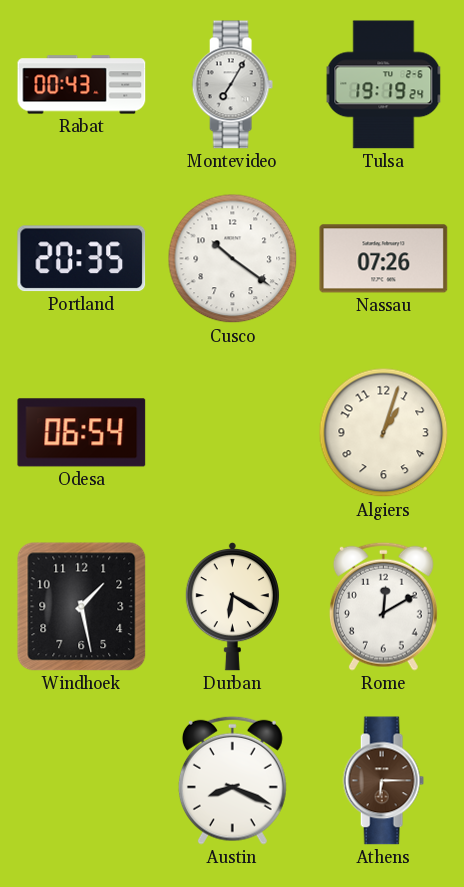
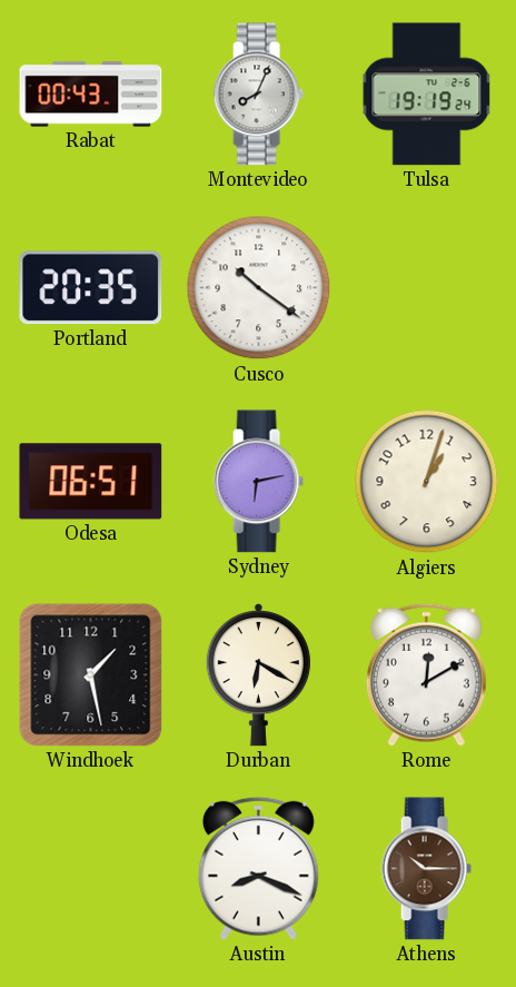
Montevideo: 7:05 -> 8:04
Nassau: 07:26 -> none
Odesa: 06:54 -> 06:51
Sydney: none -> 6:13
Athens: 6:15 -> 10:15
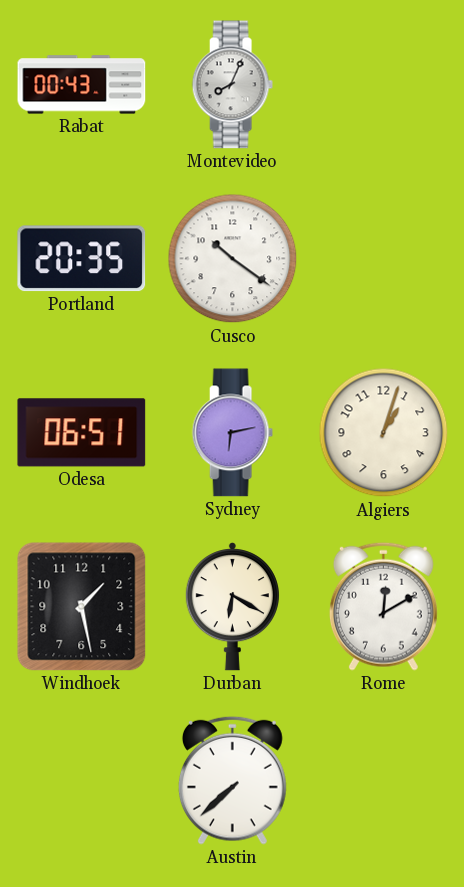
Tulsa: 19:19 -> none
Austin: 8:19 -> 7:38
Athens: 10:15 -> none
